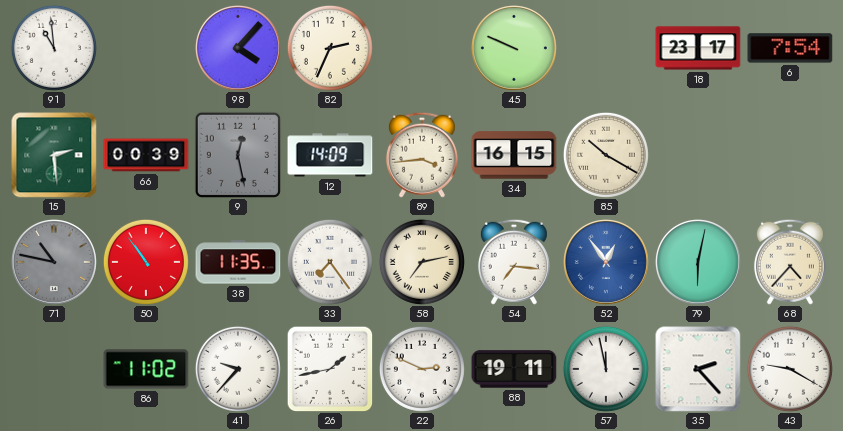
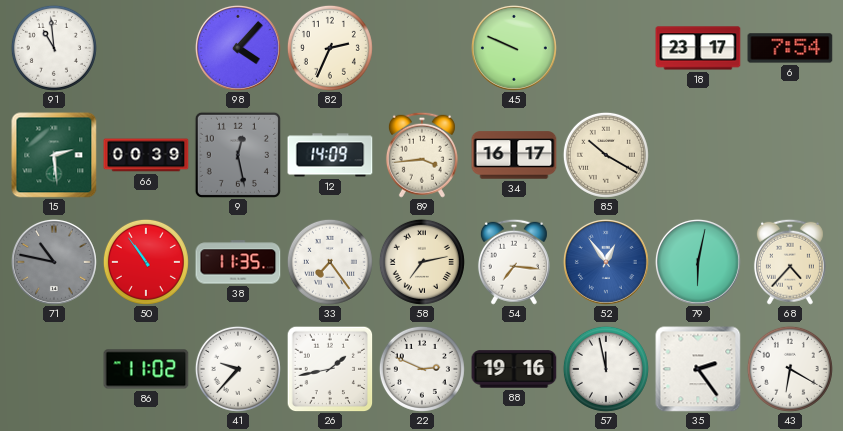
34: 16:15 -> 16:17
88: 19:11 -> 19:16
35: 2:23 -> 2:24
43: 9:20 -> 6:20
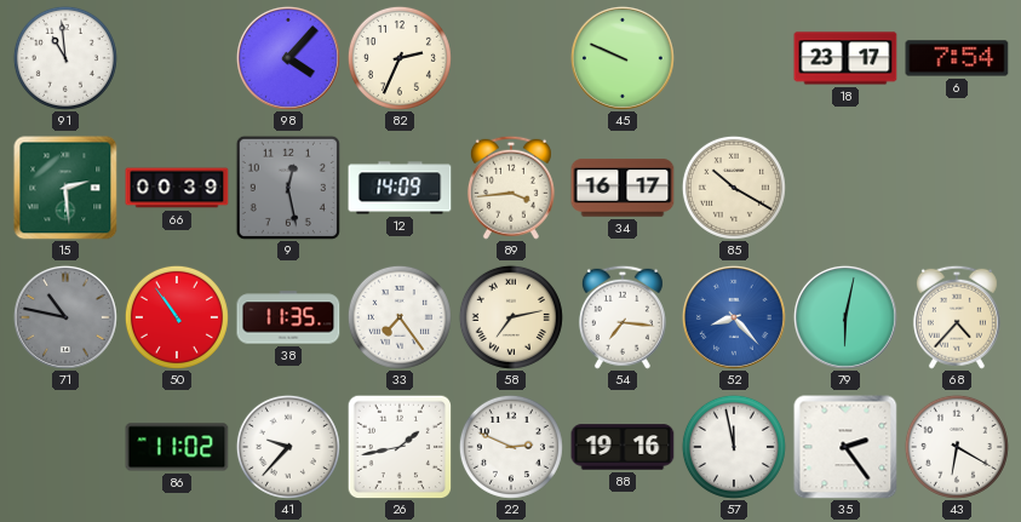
52: 12:54 -> 8:23
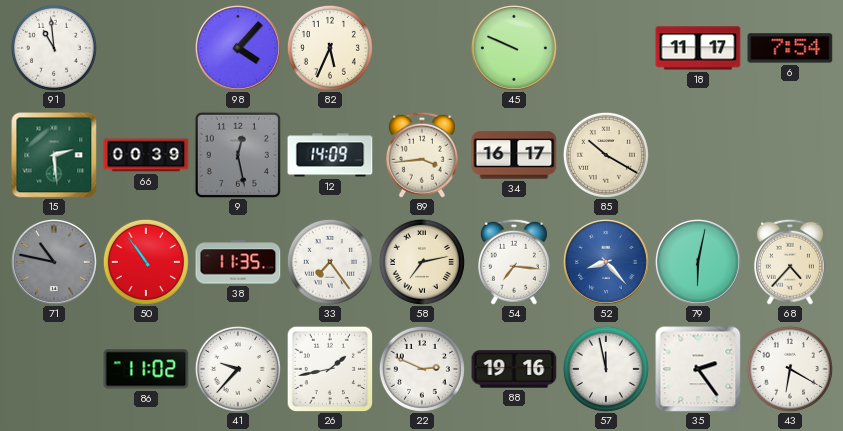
82: 2:34 -> 5:34
18: 23:17 -> 11:17
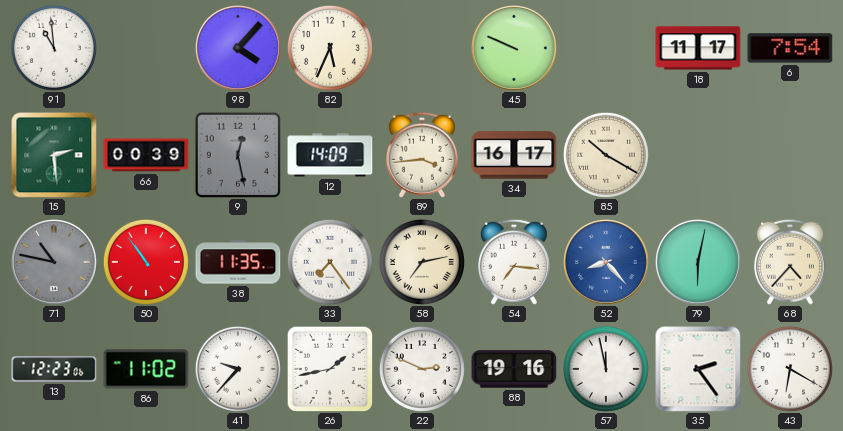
13: none -> 12:23
